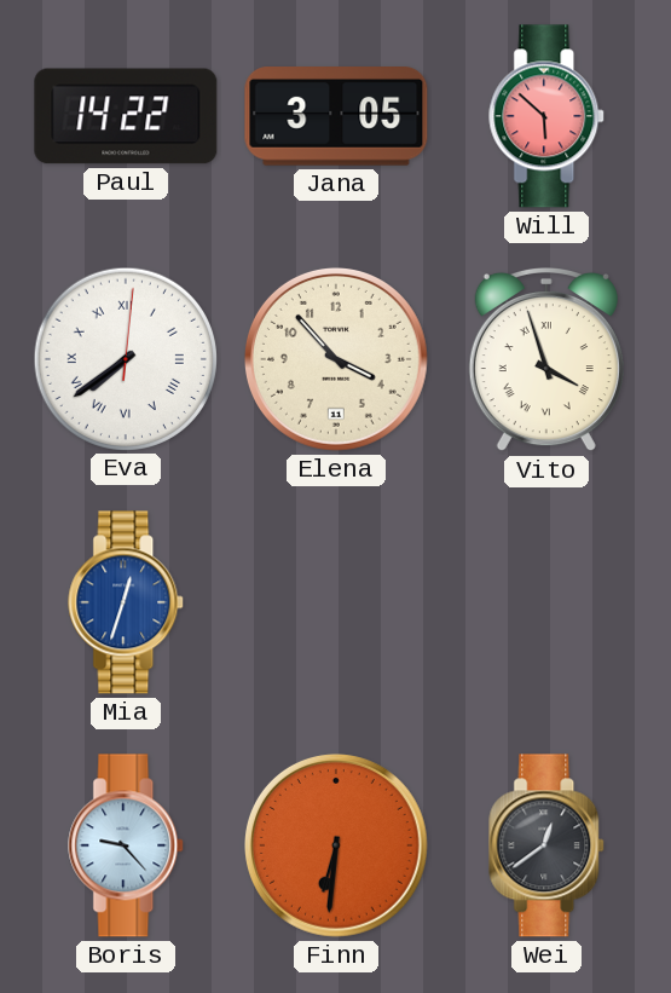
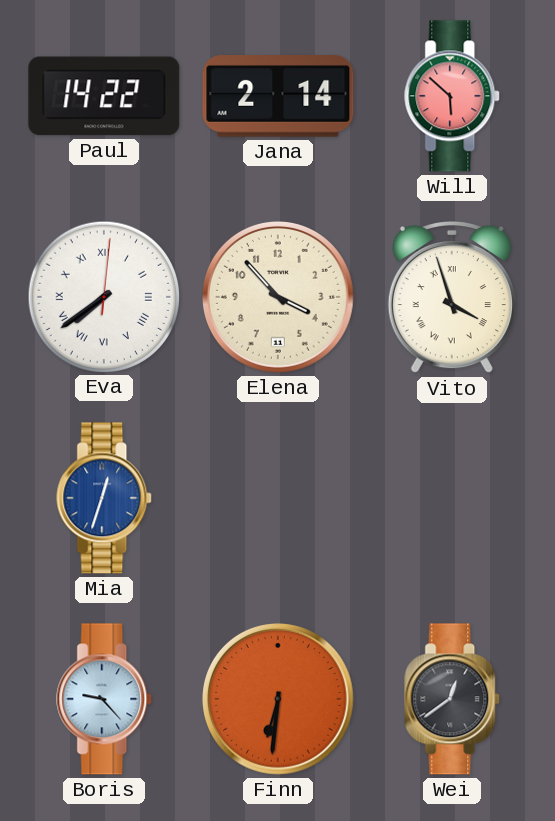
Jana: 3:05 -> 2:14
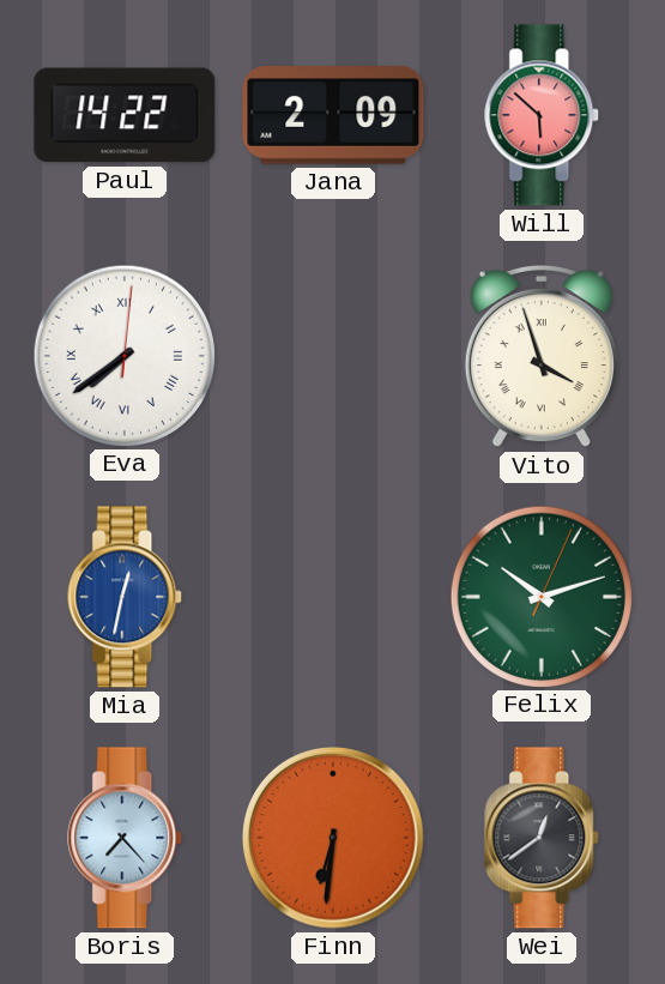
Jana: 2:14 -> 2:09
Elena: 3:53 -> none
Mia: 12:33 -> 12:32
Felix: none -> 10:12
Boris: 9:23 -> 7:23
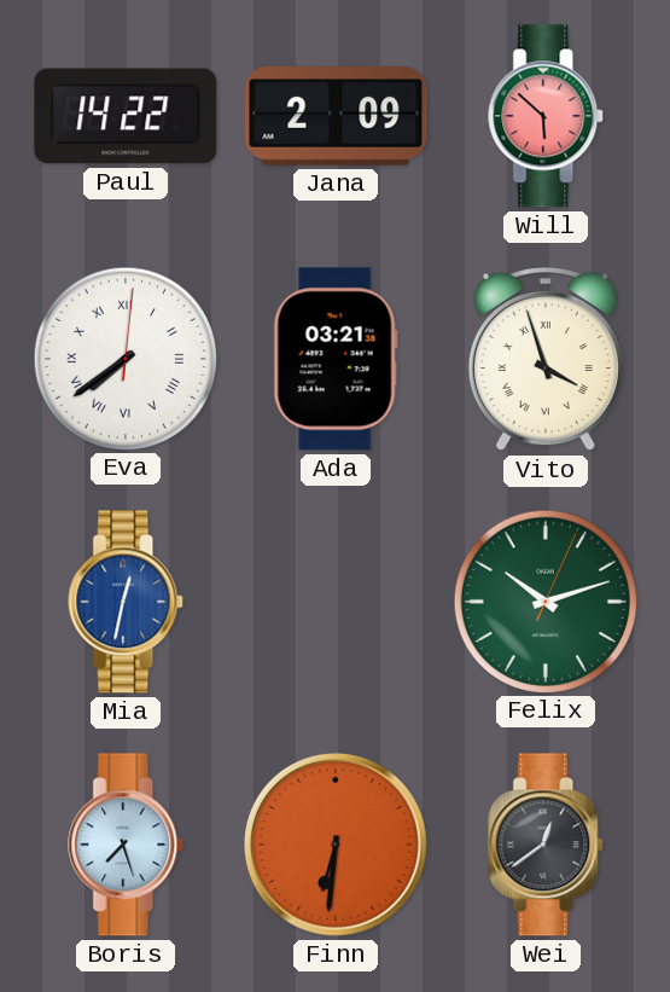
Ada: none -> 03:21
Boris: 7:23 -> 7:27
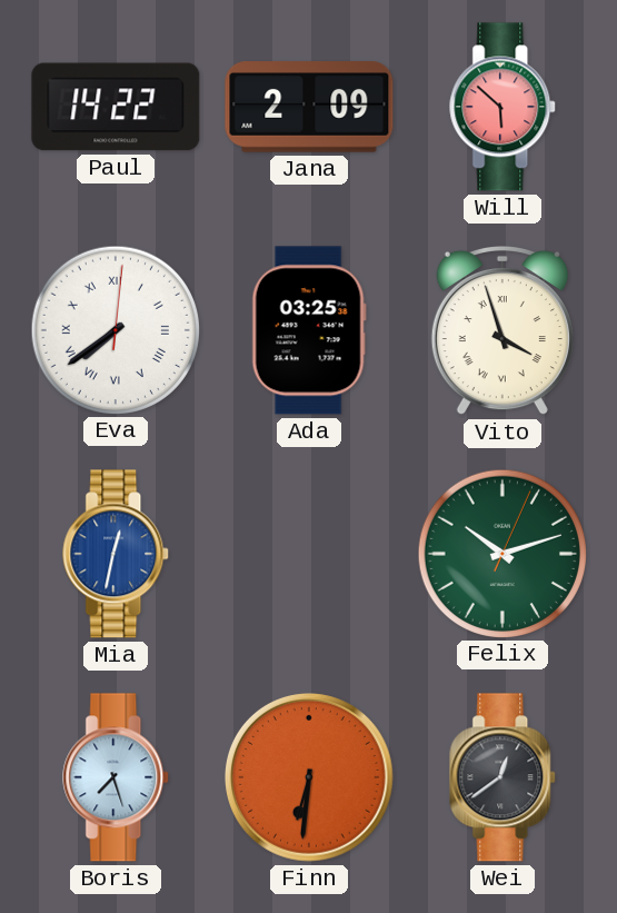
Ada: 03:21 -> 03:25
